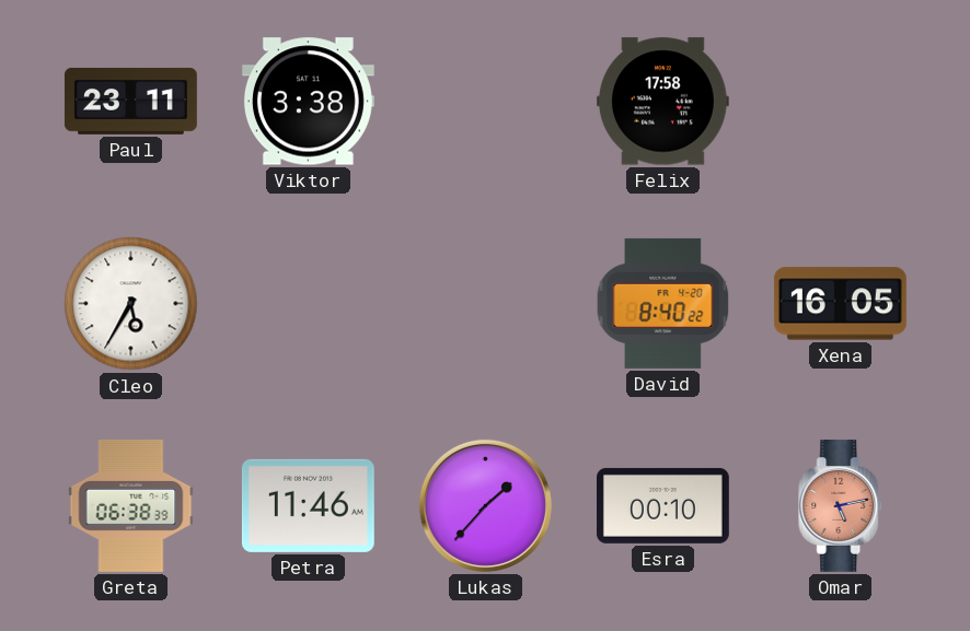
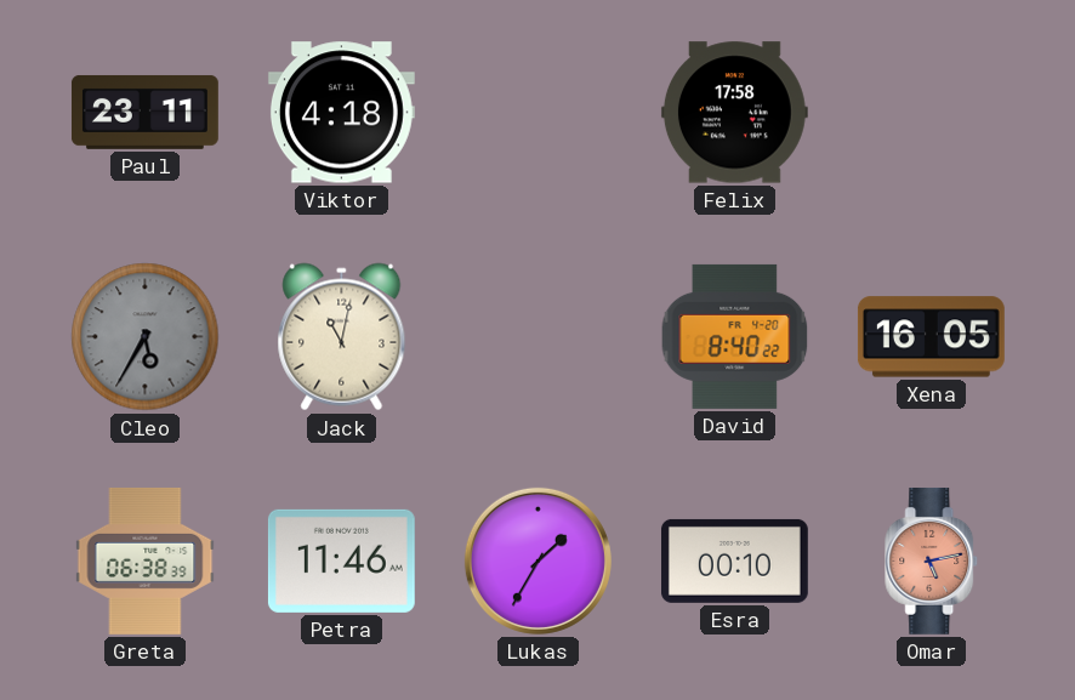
Viktor: 3:38 -> 4:18
Cleo dial: white -> grey
Jack: none -> 11:02
Lukas: 1:37 -> 1:35
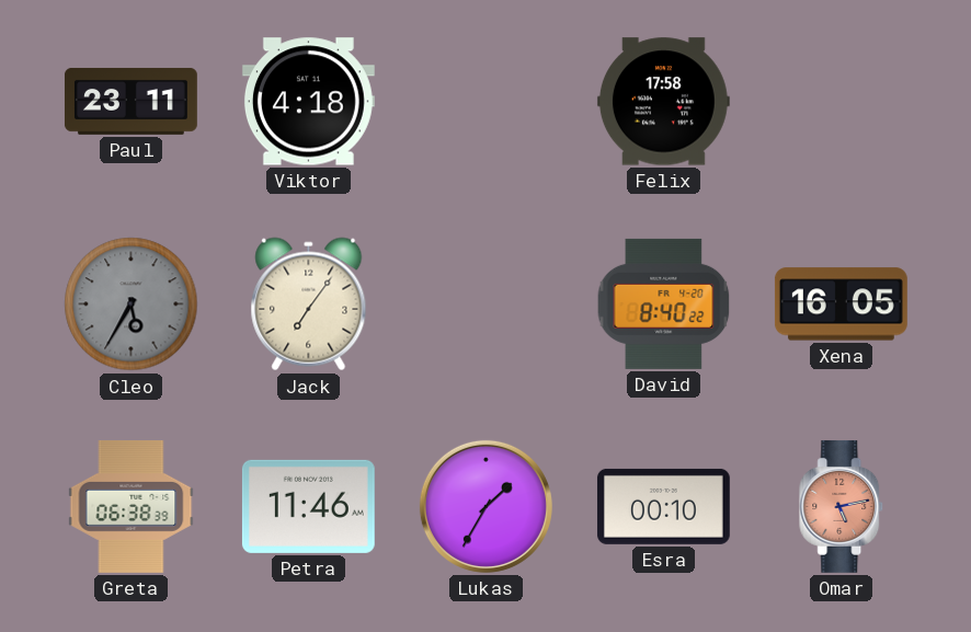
Jack: 11:02 -> 7:06
